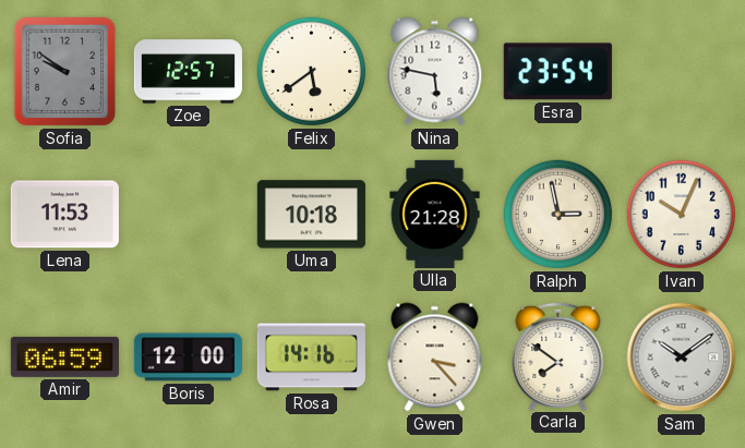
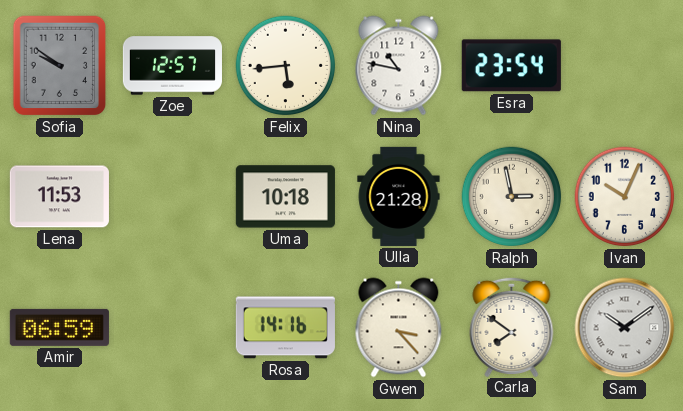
Felix: 5:39 -> 5:44
Nina: 5:47 -> 10:47
Boris: 12:00 -> none
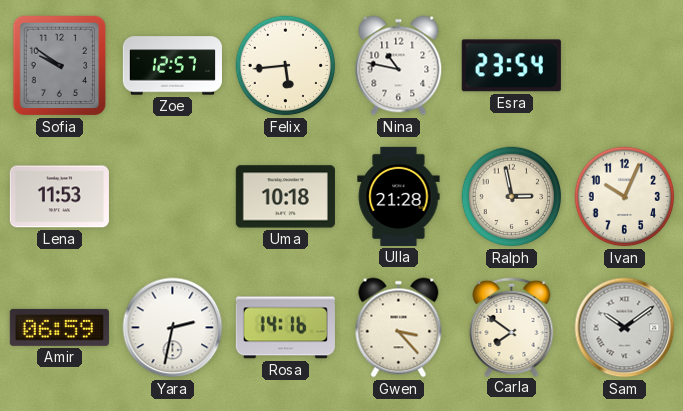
Yara: none -> 2:32
